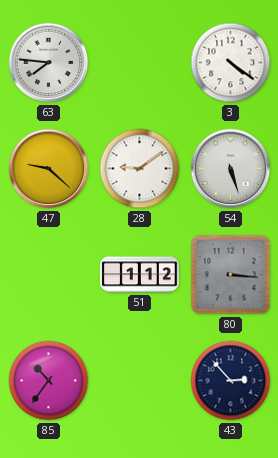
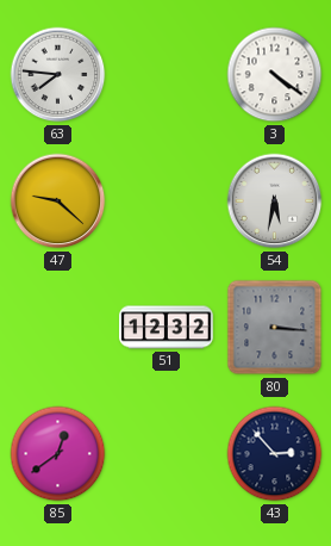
28: 9:09 -> none
54: 5:27 -> 5:32
51: 1:12 -> 12:32
85: 10:36 -> 12:39
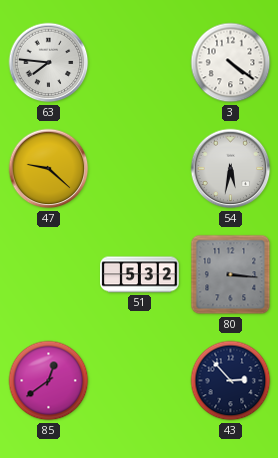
51: 12:32 -> 5:32
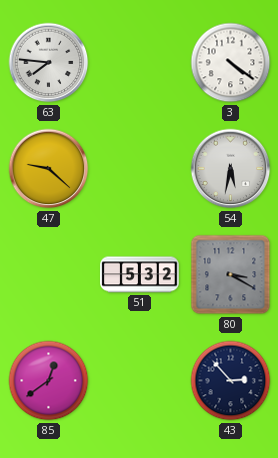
80: 3:16 -> 3:20
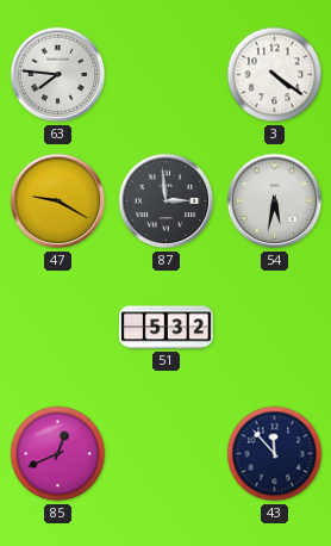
47: 9:22 -> 9:20
87: none -> 2:59
80: 3:20 -> none
85: 12:39 -> 12:41
43: 2:53 -> 11:53
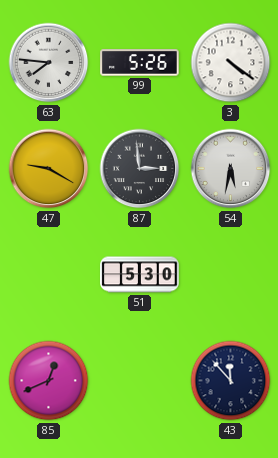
99: none -> 5:26
51: 5:32 -> 5:30
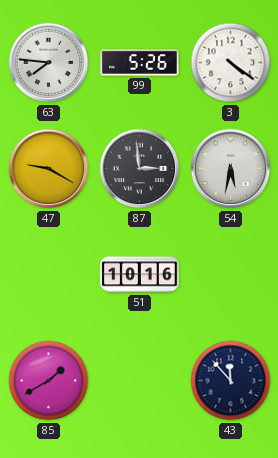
51: 5:30 -> 10:16
85: 12:41 -> 1:40
